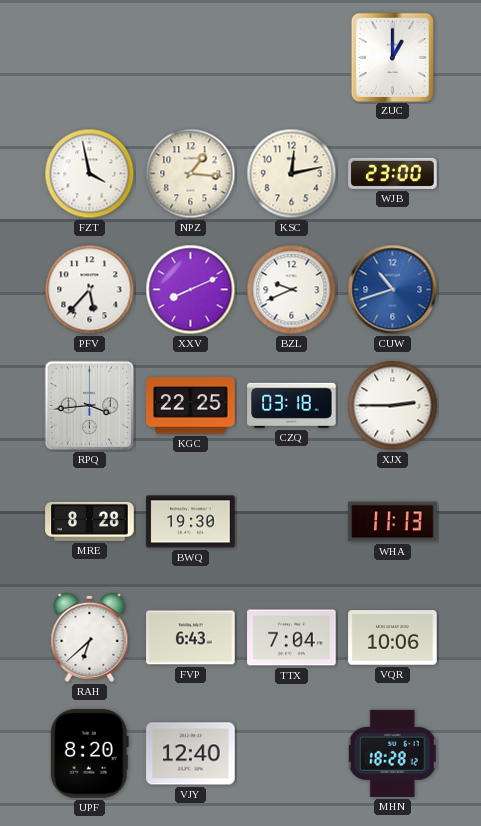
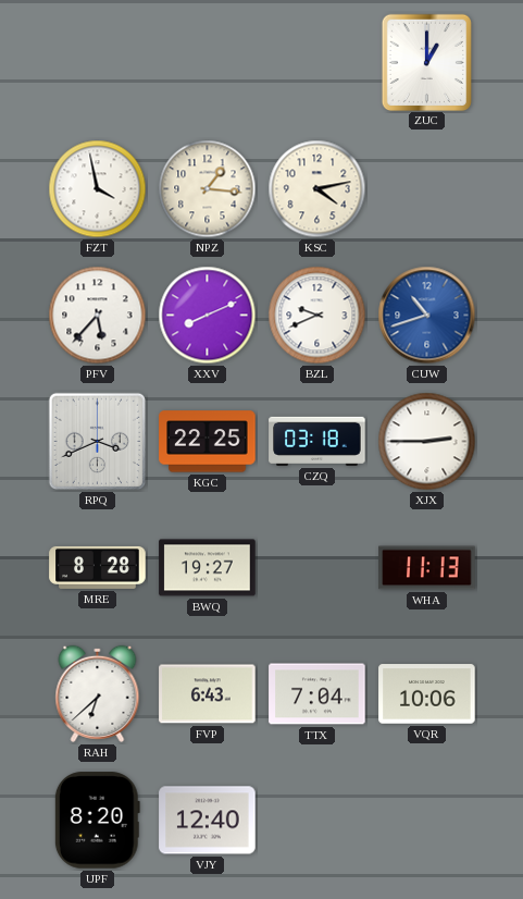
KSC: 12:13 -> 4:13
WJB: 23:00 -> none
RPQ: 3:44 -> 3:41
BWQ: 19:30 -> 19:27
MHN: 18:28 -> none
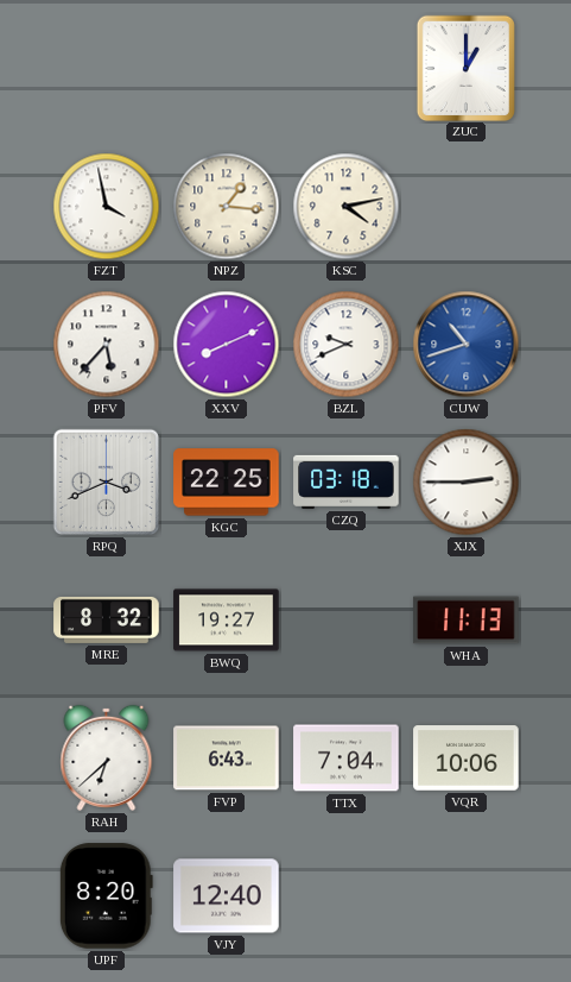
MRE: 8:28 -> 8:32
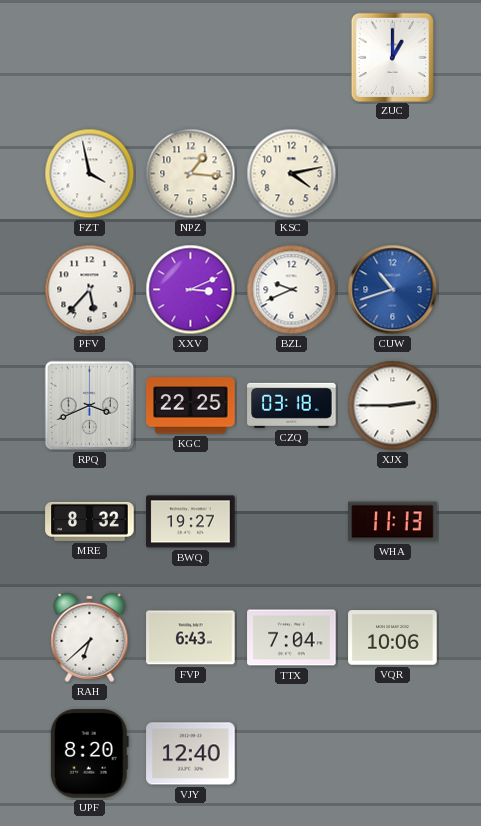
XXV: 8:11 -> 3:11
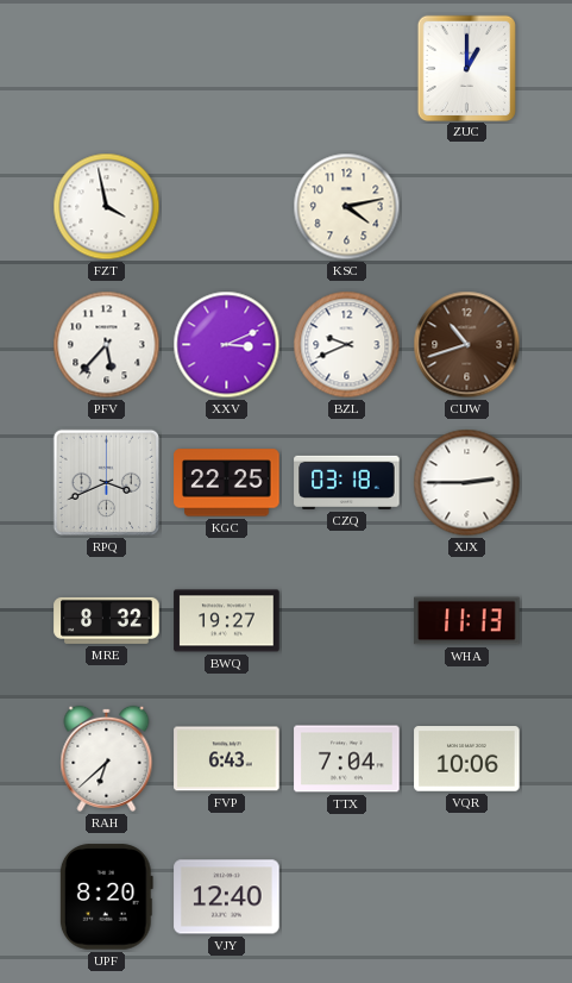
NPZ: 1:16 -> none
CUW dial: blue -> brown
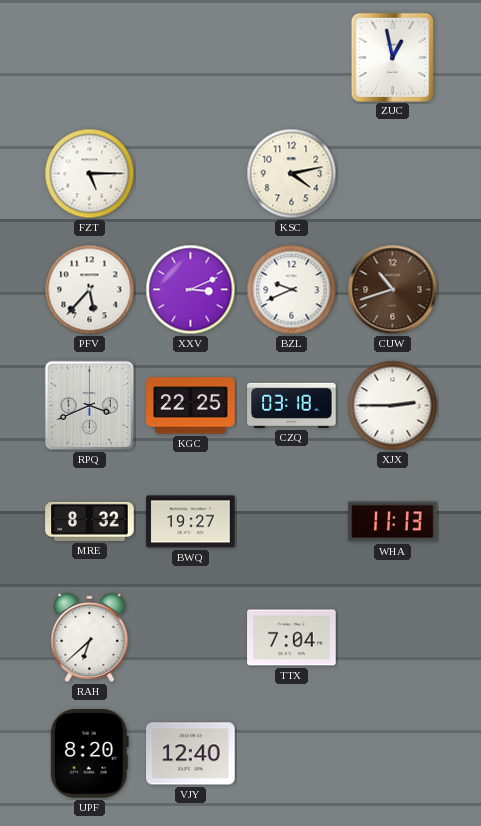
ZUC: 1:00 -> 12:58
FZT: 3:58 -> 5:15
FVP: 6:43 -> none
VQR: 10:06 -> none
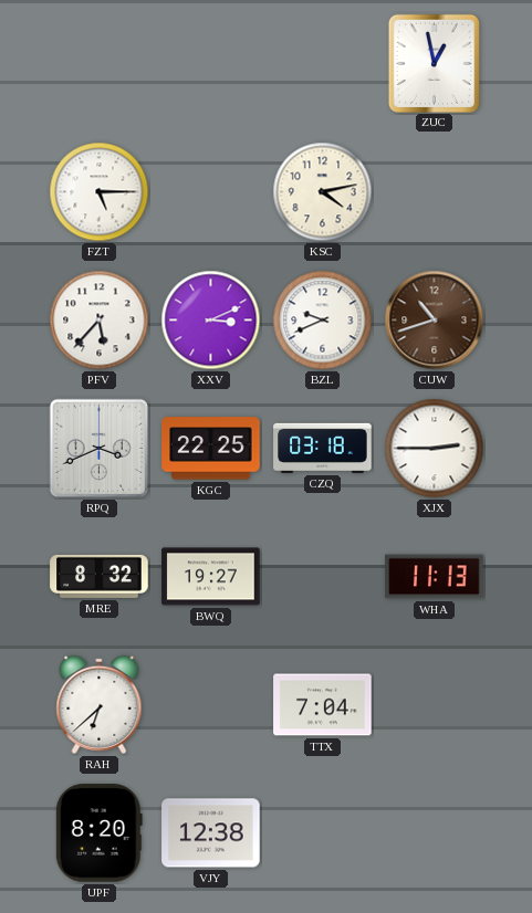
VJY: 12:40 -> 12:38
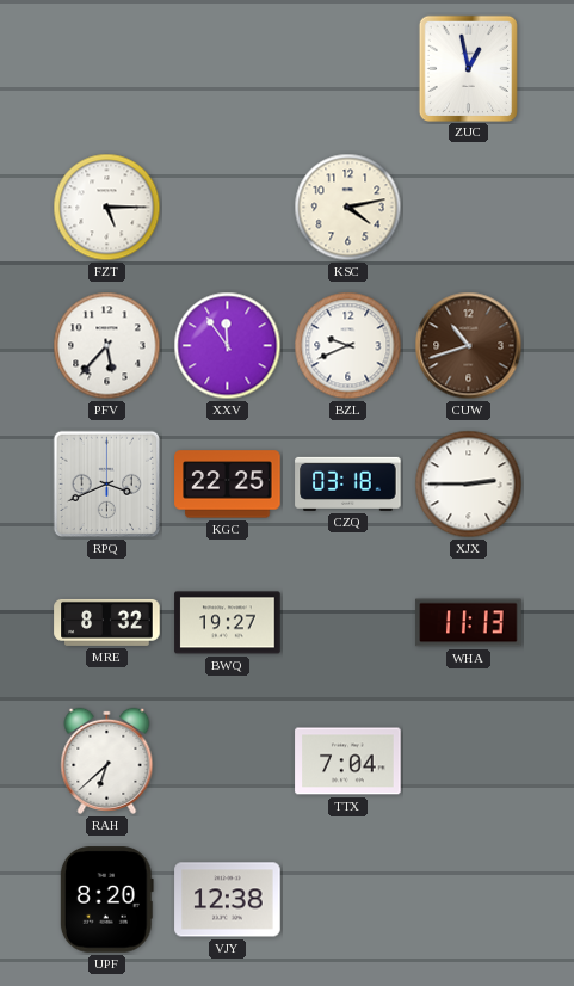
XXV: 3:11 -> 11:54
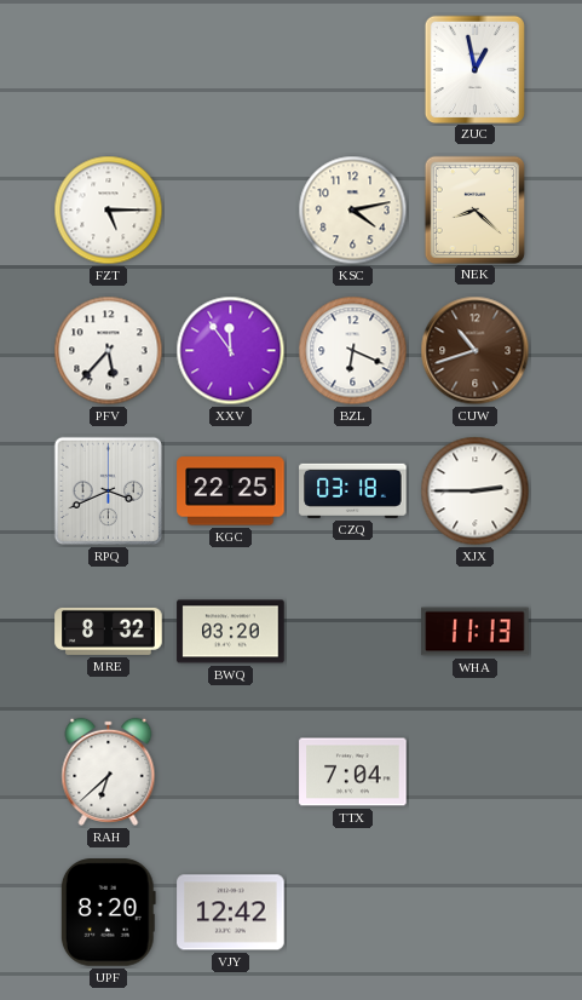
NEK: none -> 8:22
BZL: 9:41 -> 6:19
BWQ: 19:27 -> 03:20
VJY: 12:38 -> 12:42
